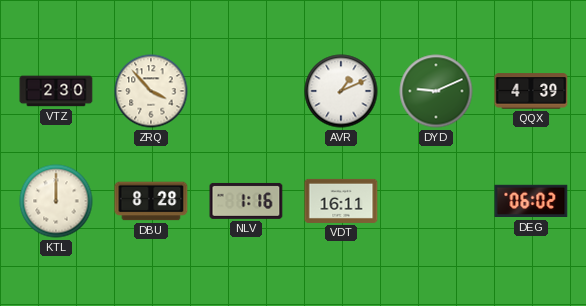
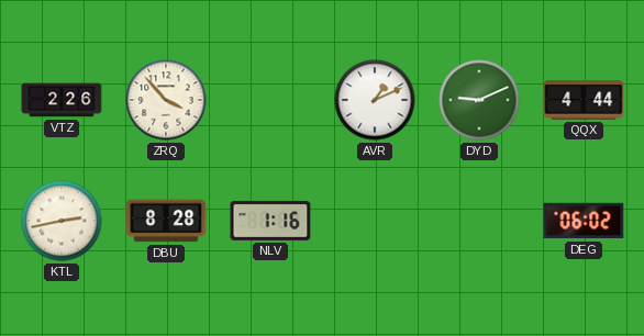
VTZ: 2:30 -> 2:26
QQX: 4:39 -> 4:44
KTL: 12:00 -> 2:43
VDT: 16:11 -> none
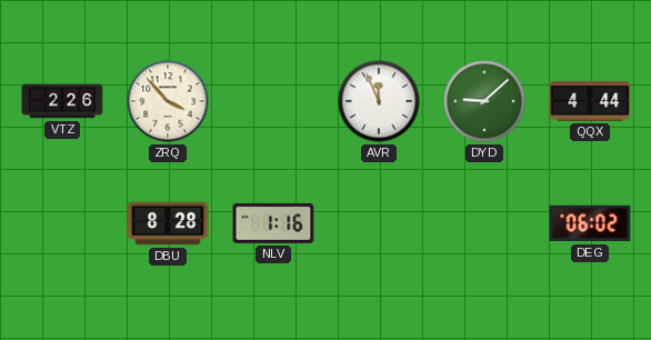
AVR: 1:11 -> 11:56
DYD: 9:11 -> 9:08
KTL: 2:43 -> none
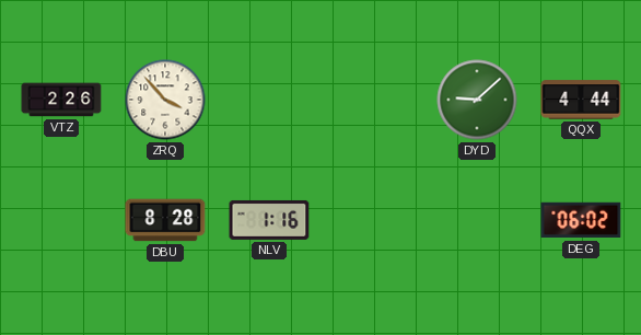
AVR: 11:56 -> none
